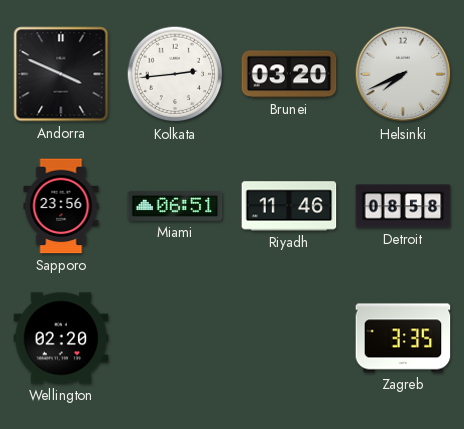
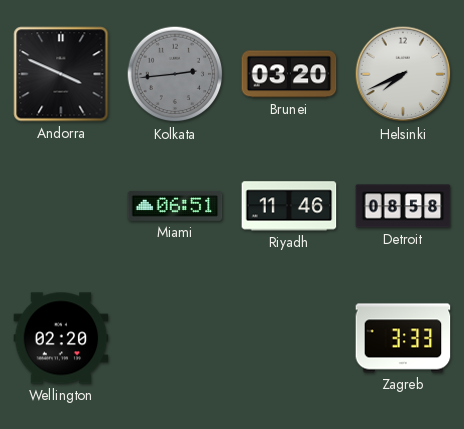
Kolkata dial: white -> grey
Sapporo: 23:56 -> none
Zagreb: 3:35 -> 3:33
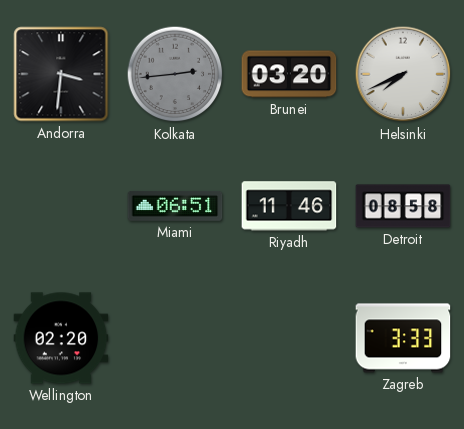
Andorra: 3:49 -> 3:31
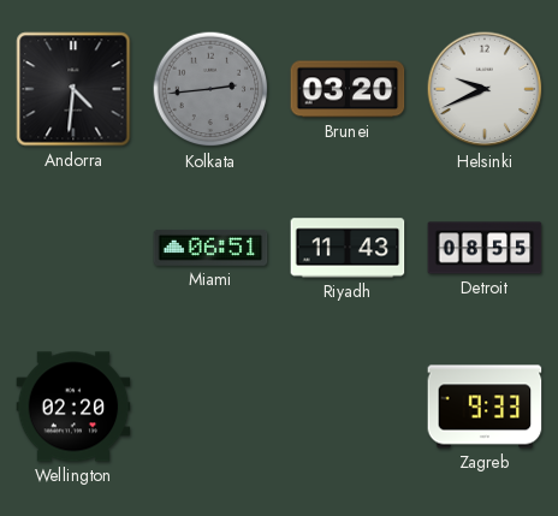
Andorra: 3:31 -> 4:31
Helsinki: 7:41 -> 9:41
Riyadh: 11:46 -> 11:43
Detroit: 08:58 -> 08:55
Zagreb: 3:33 -> 9:33
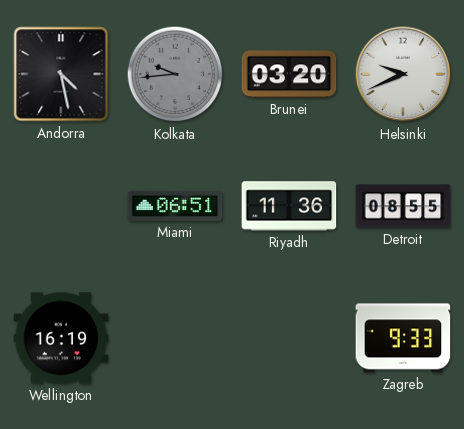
Andorra: 4:31 -> 4:28
Kolkata: 2:44 -> 9:44
Riyadh: 11:43 -> 11:36
Wellington: 02:20 -> 16:19
